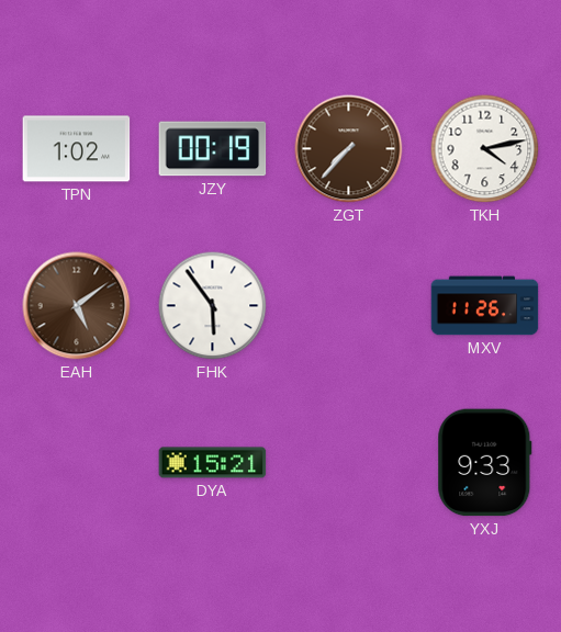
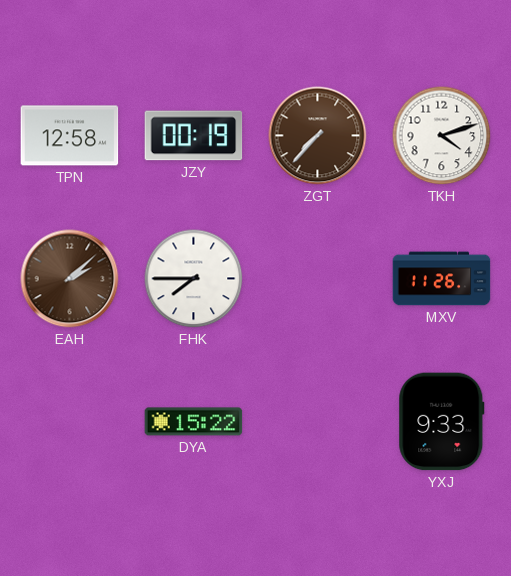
TPN: 1:02 -> 12:58
TKH: 4:13 -> 4:12
EAH: 5:09 -> 2:08
FHK: 5:54 -> 7:45
DYA: 15:21 -> 15:22
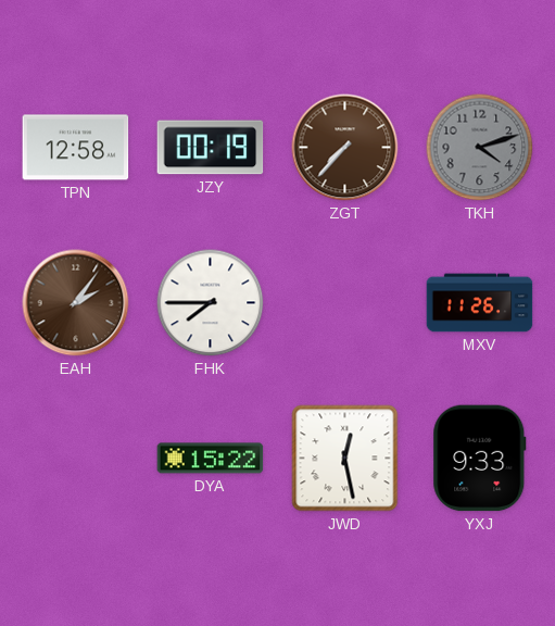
TKH dial: white -> grey
EAH: 2:08 -> 2:06
JWD: none -> 12:28
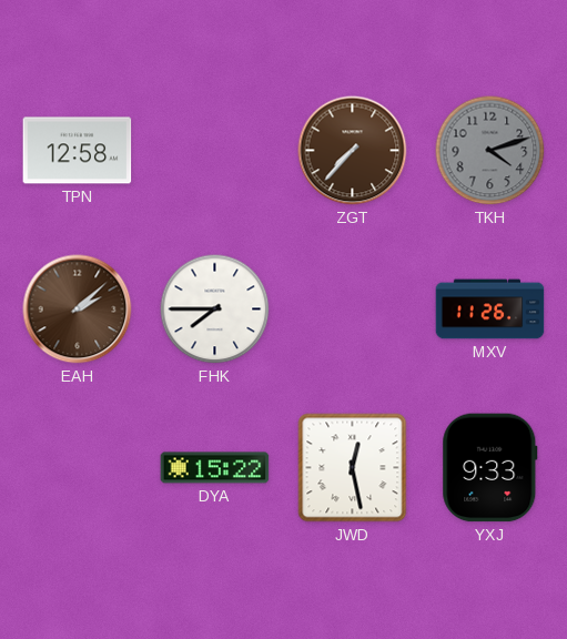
JZY: 00:19 -> none
EAH: 2:06 -> 2:08
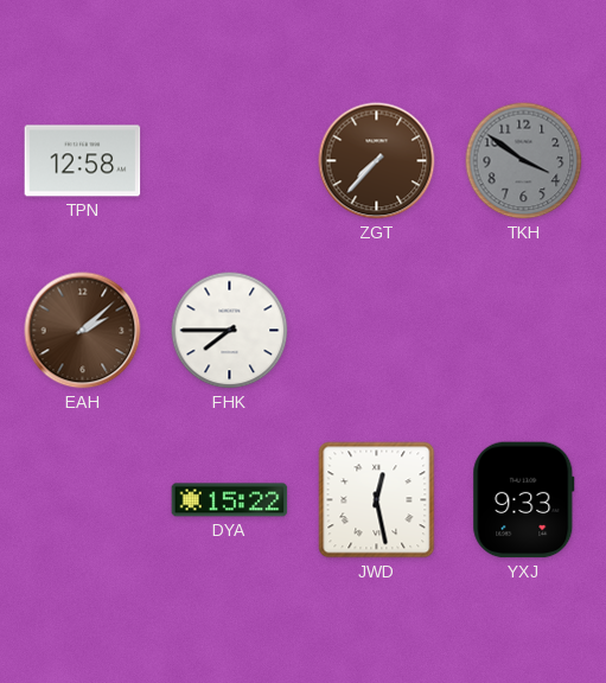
TKH: 4:12 -> 3:51
MXV: 11:26 -> none
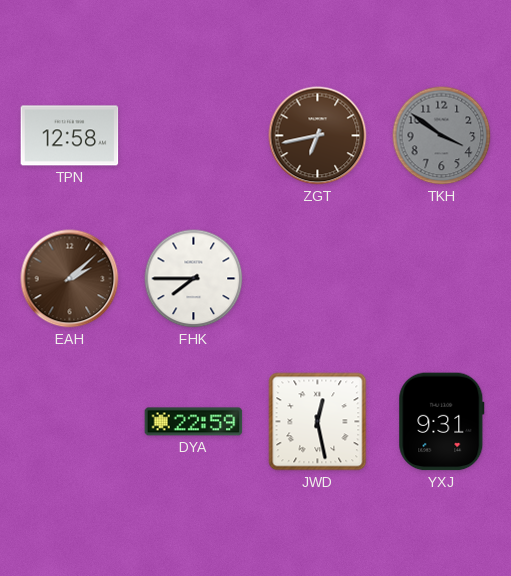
ZGT: 7:37 -> 6:43
DYA: 15:22 -> 22:59
YXJ: 9:33 -> 9:31
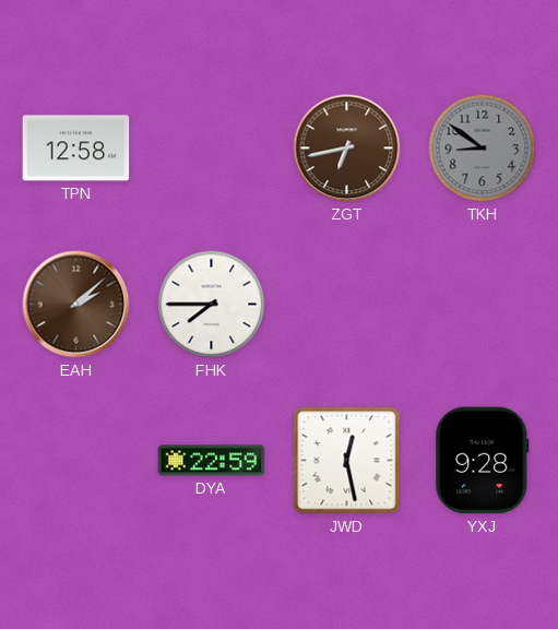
TKH: 3:51 -> 8:51
YXJ: 9:31 -> 9:28
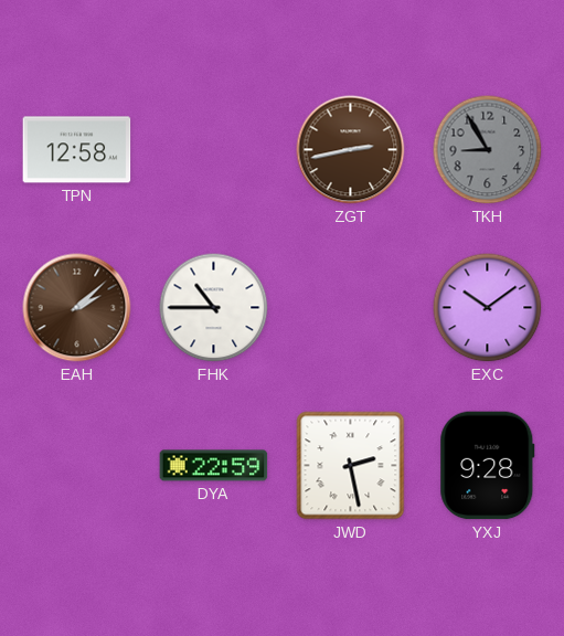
ZGT: 6:43 -> 2:43
TKH: 8:51 -> 8:55
FHK: 7:45 -> 10:45
EXC: none -> 10:09
JWD: 12:28 -> 2:28
